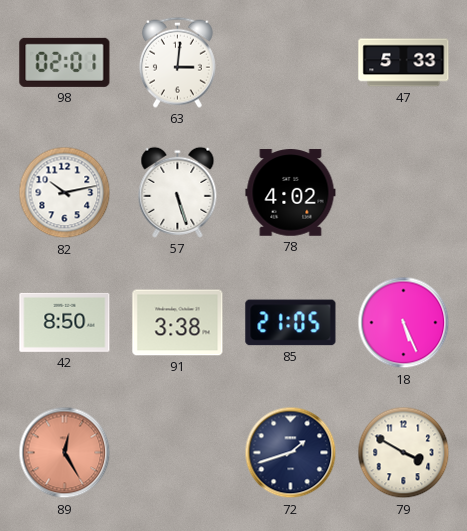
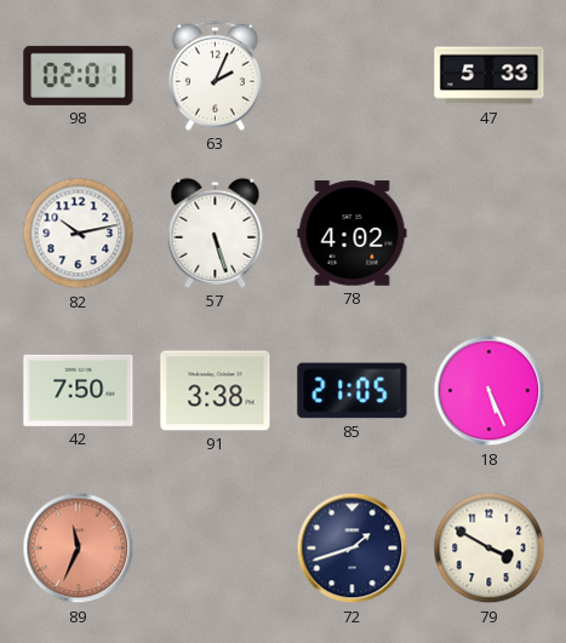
63: 3:01 -> 2:04
42: 8:50 -> 7:50
89: 12:25 -> 11:34
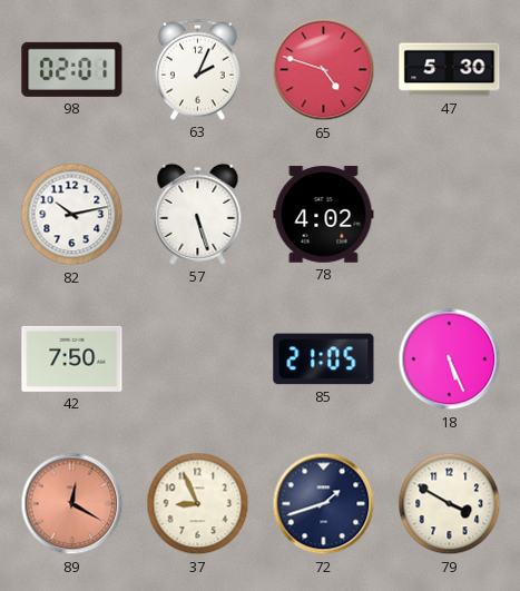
65: none -> 4:48
47: 5:33 -> 5:30
91: 3:38 -> none
89: 11:34 -> 12:20
37: none -> 8:56
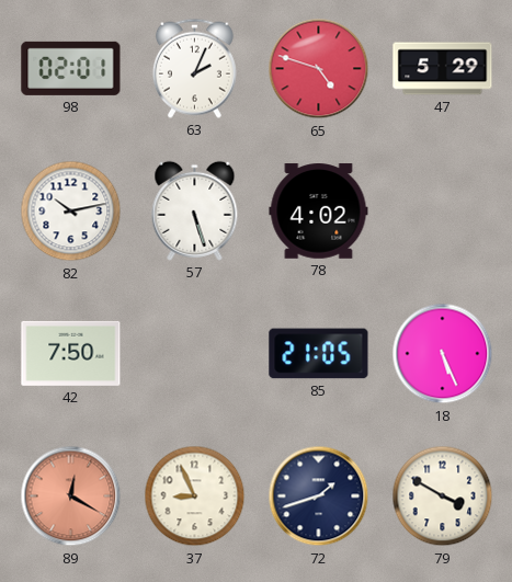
47: 5:30 -> 5:29
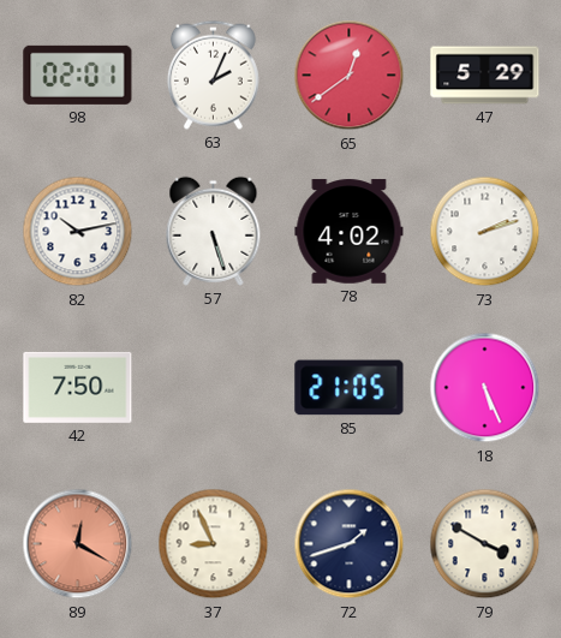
65: 4:48 -> 12:39
73: none -> 2:12
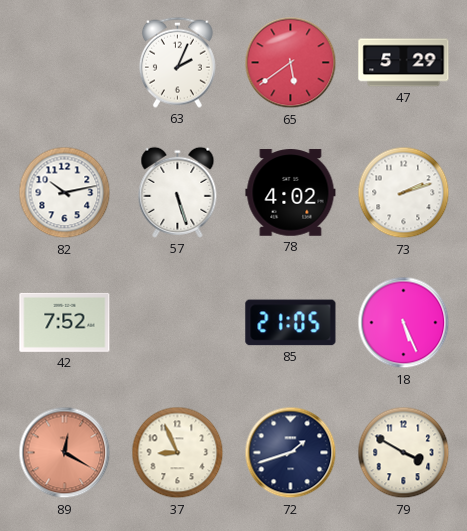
98: 02:01 -> none
65: 12:39 -> 5:39
42: 7:50 -> 7:52
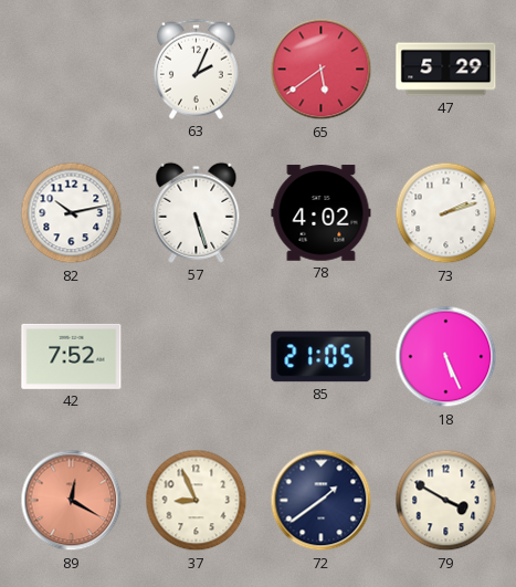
72: 1:42 -> 1:39
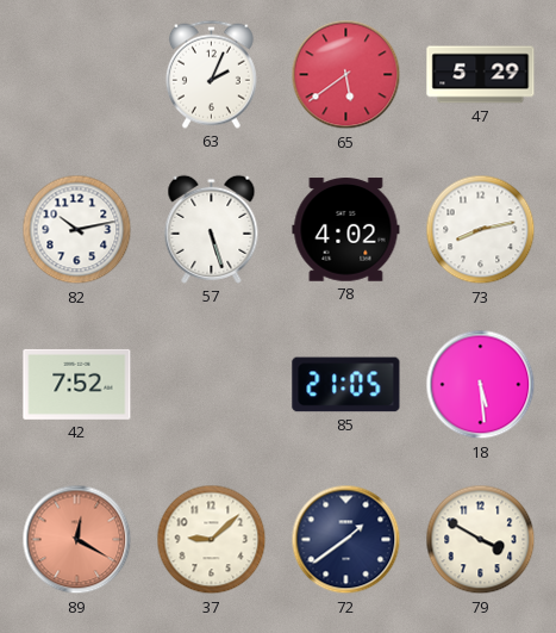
73: 2:12 -> 8:13
18: 5:26 -> 5:29
37: 8:56 -> 9:08
